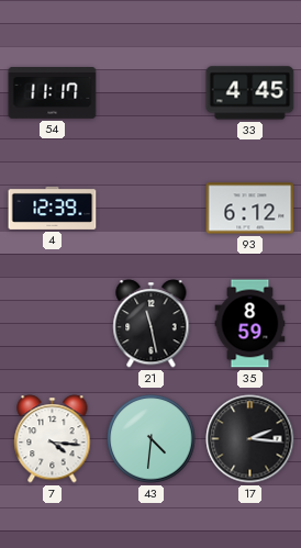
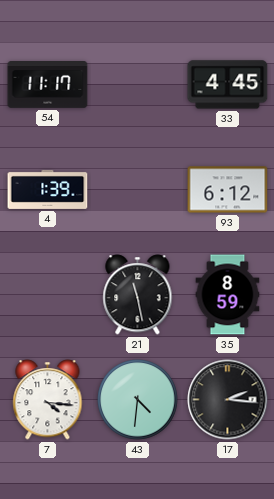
4: 12:39 -> 1:39
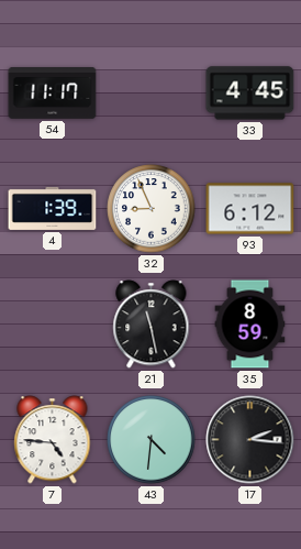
32: none -> 8:56
7: 4:16 -> 4:46
